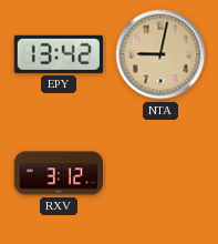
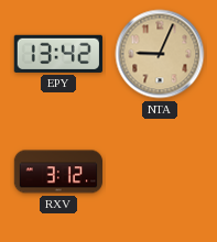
NTA: 9:02 -> 9:04
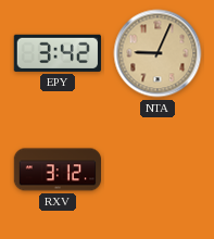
EPY: 13:42 -> 3:42
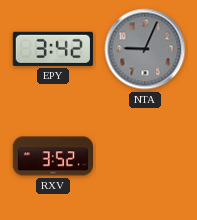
NTA dial: champagne -> grey
RXV: 3:12 -> 3:52
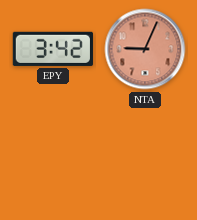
NTA dial: grey -> salmon
RXV: 3:52 -> none
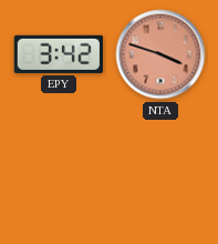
NTA: 9:04 -> 3:48
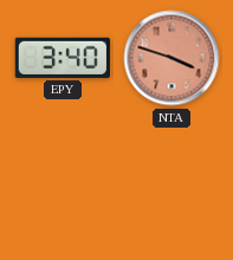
EPY: 3:42 -> 3:40
